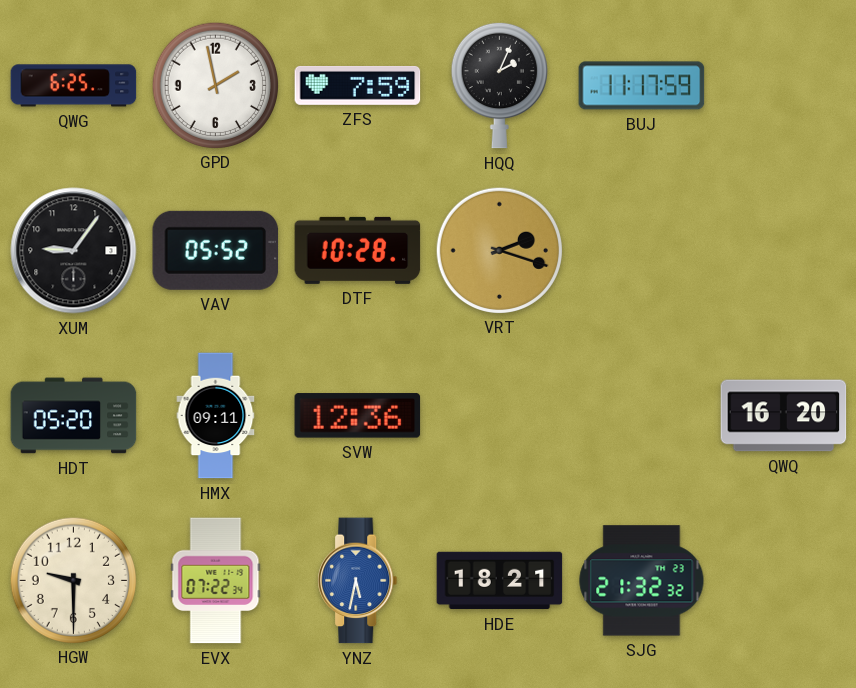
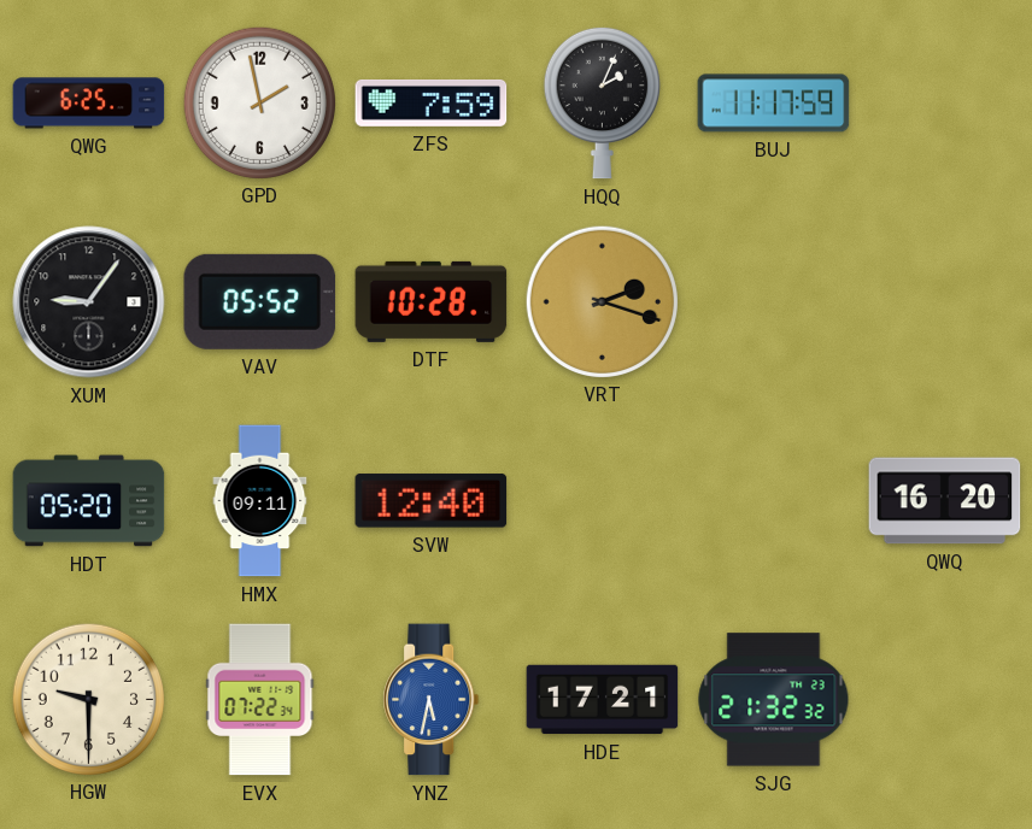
SVW: 12:36 -> 12:40
HDE: 18:21 -> 17:21
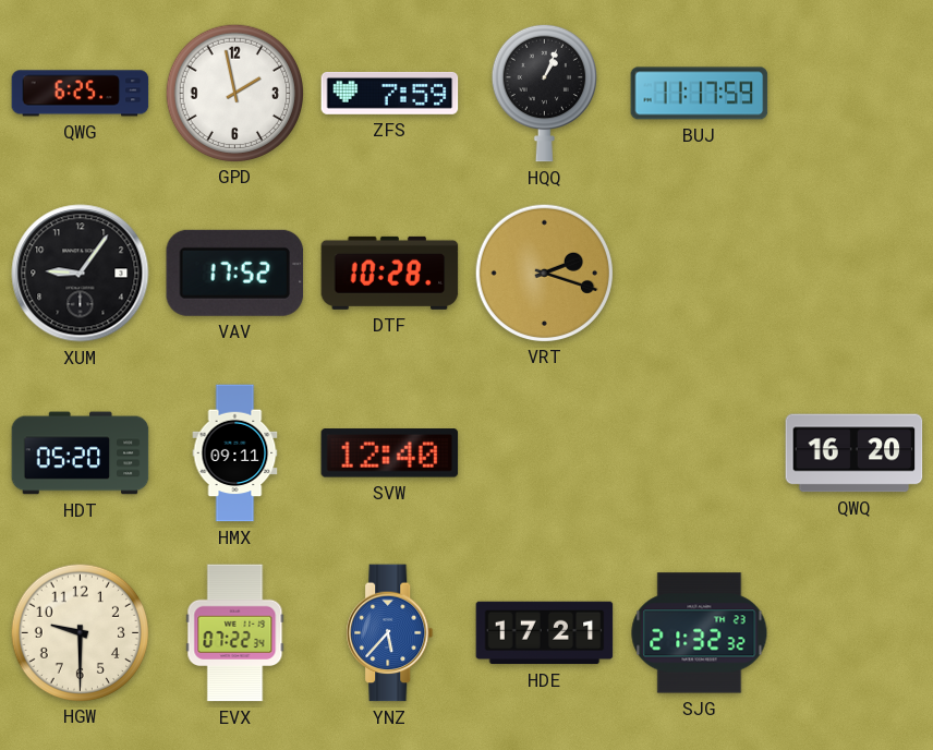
HQQ: 2:04 -> 1:04
VAV: 05:52 -> 17:52
YNZ: 5:32 -> 5:37
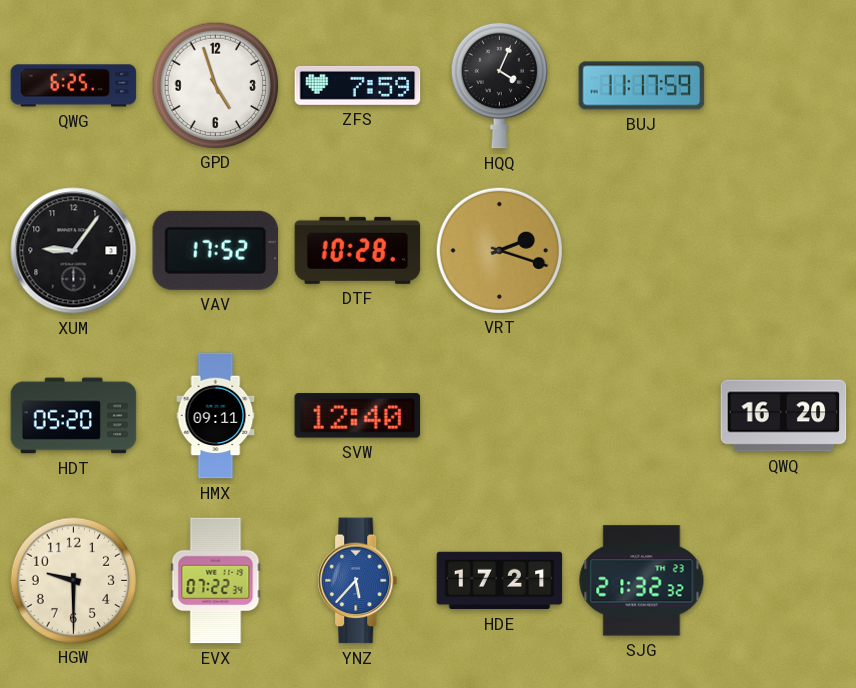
GPD: 1:58 -> 4:57
HQQ: 1:04 -> 4:04
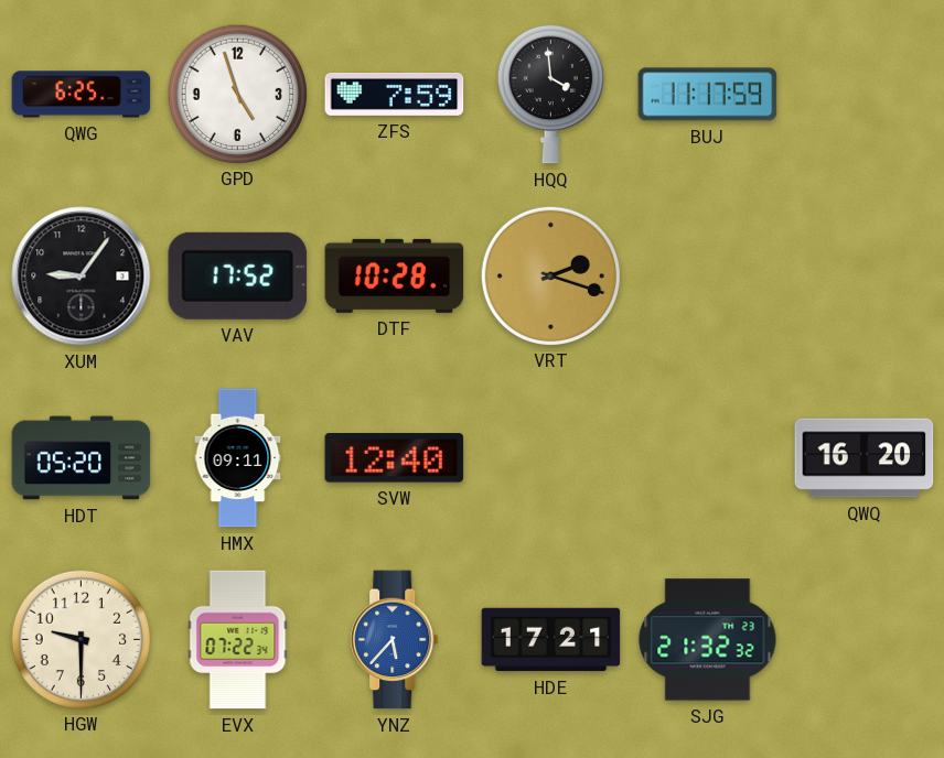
HQQ: 4:04 -> 3:59
